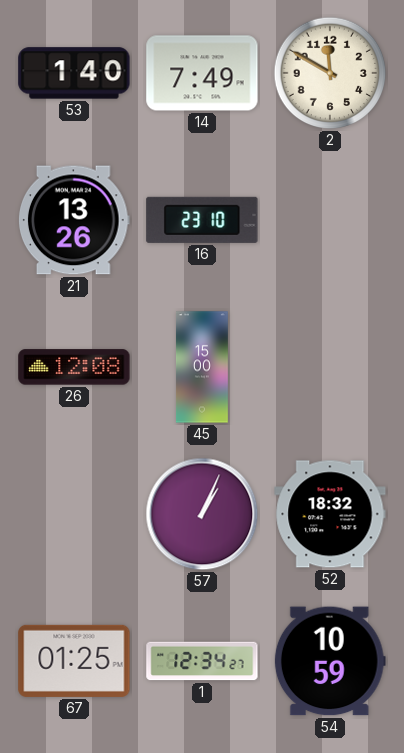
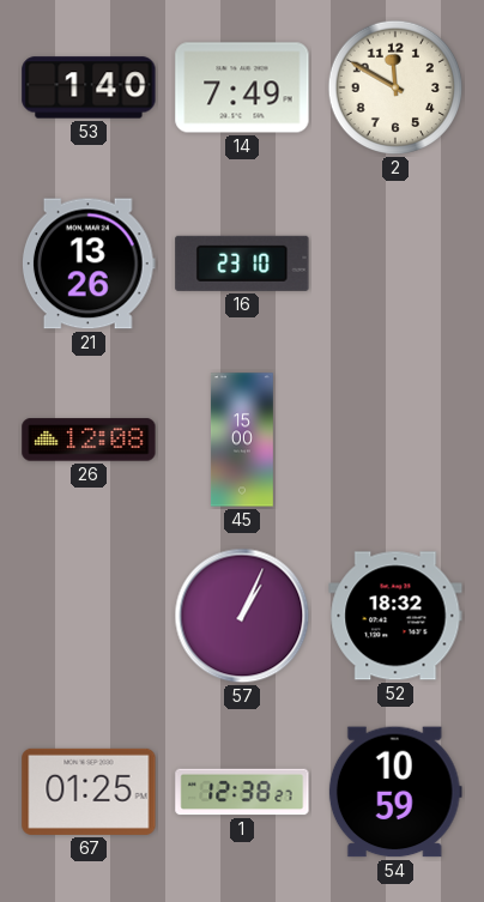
1: 12:34 -> 12:38
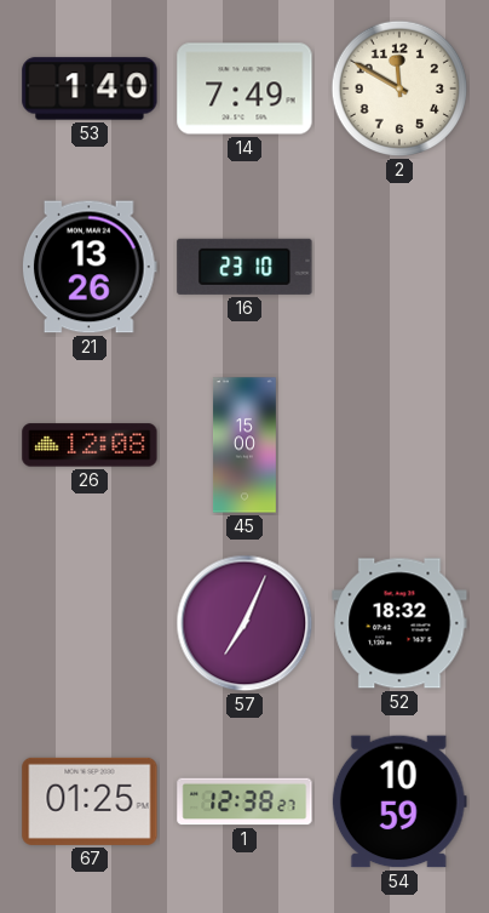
57: 1:04 -> 7:04
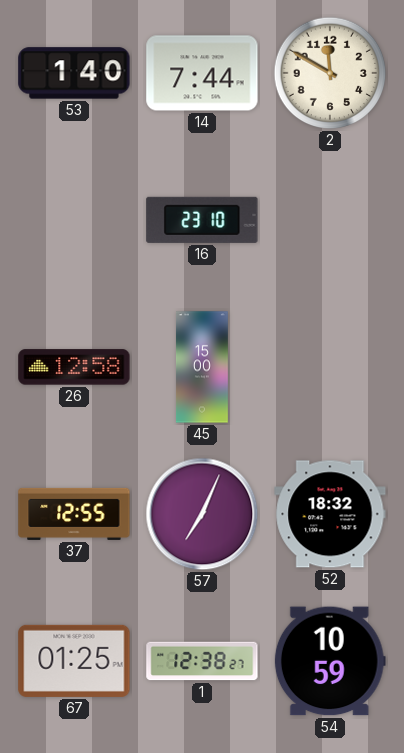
14: 7:49 -> 7:44
21: 13:26 -> none
26: 12:08 -> 12:58
37: none -> 12:55
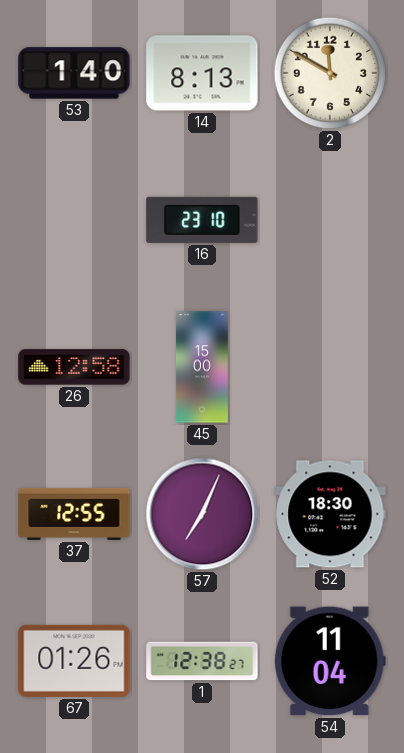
14: 7:44 -> 8:13
52: 18:32 -> 18:30
67: 01:25 -> 01:26
54: 10:59 -> 11:04
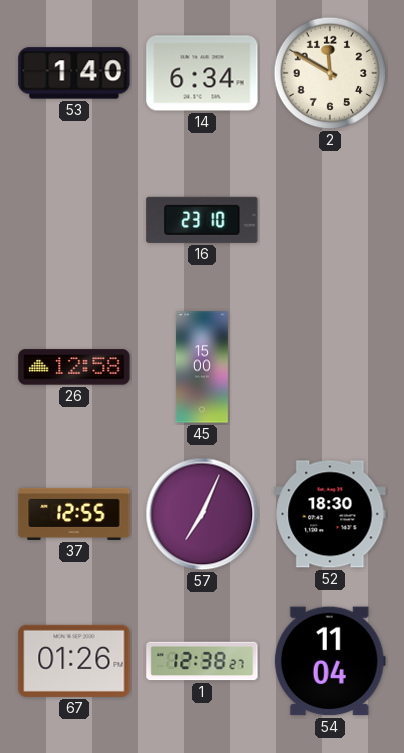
14: 8:13 -> 6:34
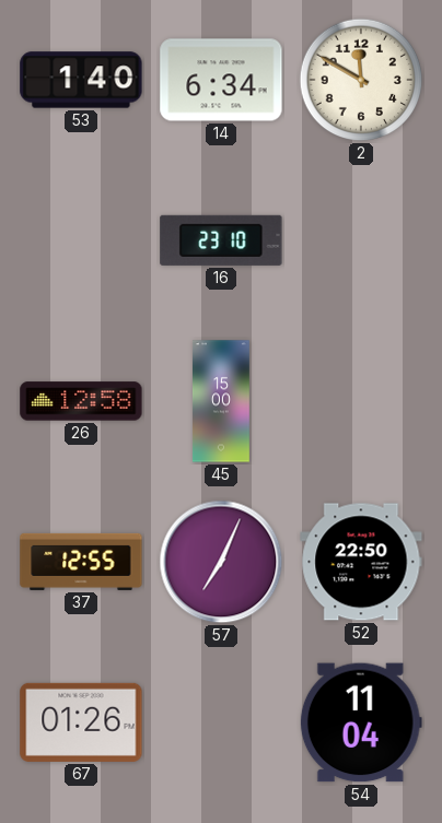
52: 18:30 -> 22:50
1: 12:38 -> none
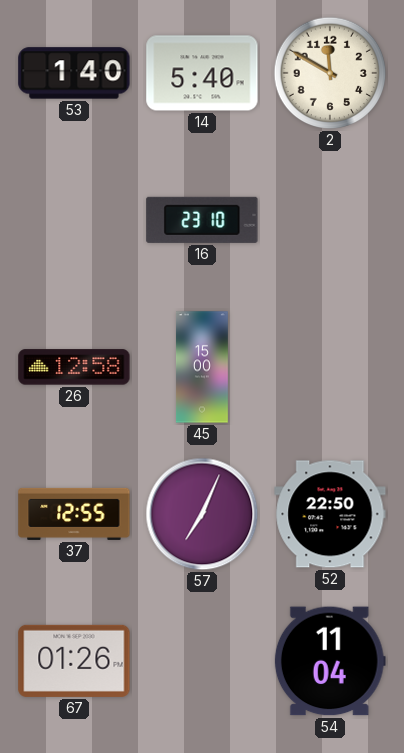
14: 6:34 -> 5:40
